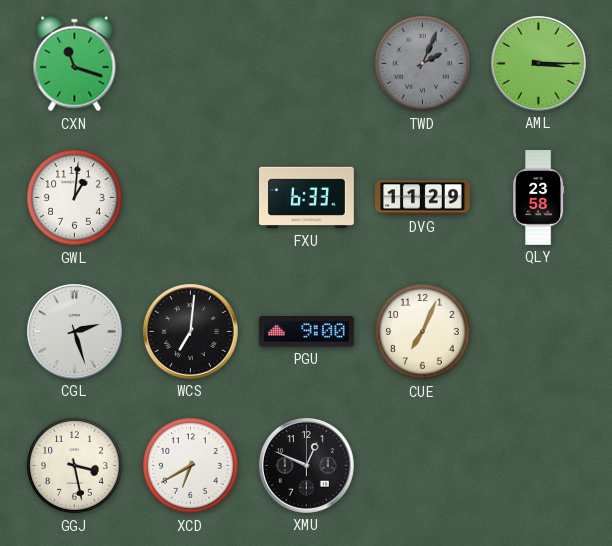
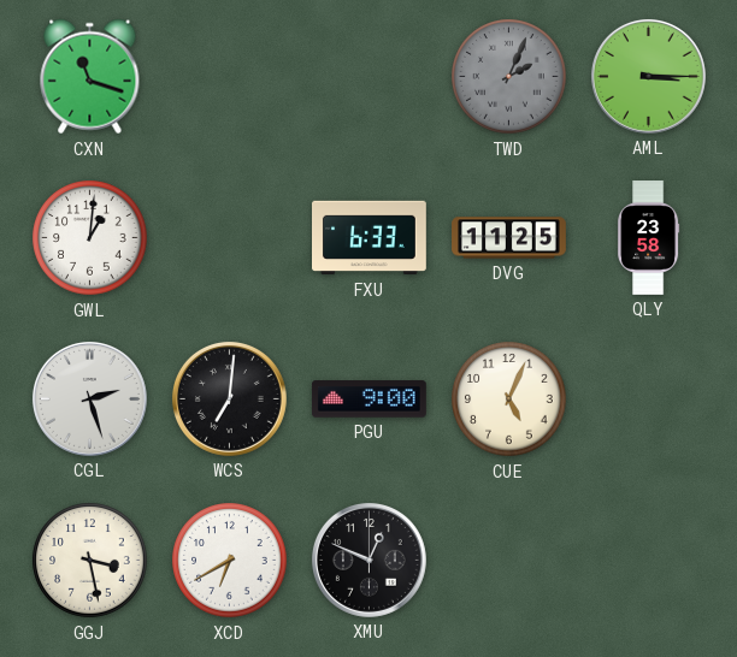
DVG: 11:29 -> 11:25
CUE: 7:04 -> 5:04
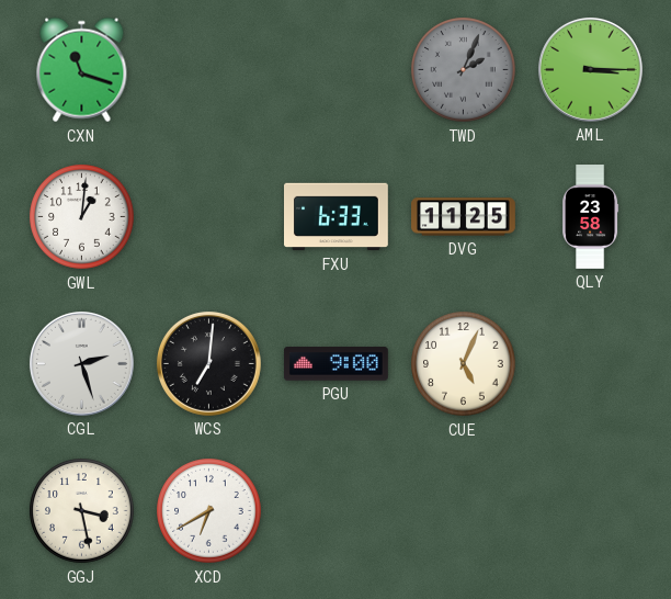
XMU: 12:49 -> none
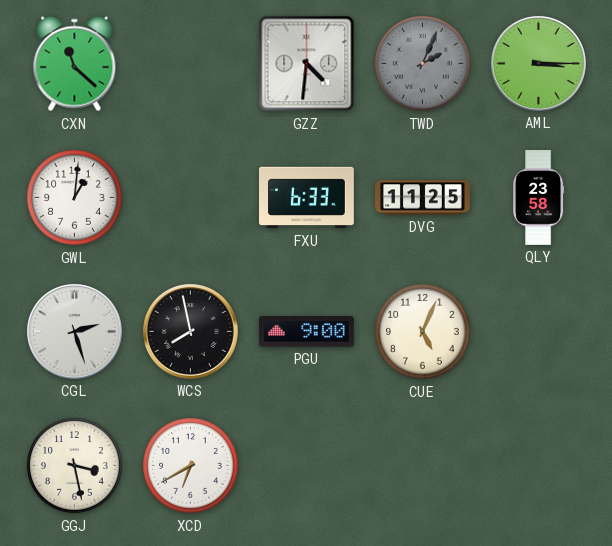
CXN: 11:18 -> 11:22
GZZ: none -> 4:31
WCS: 7:01 -> 7:58
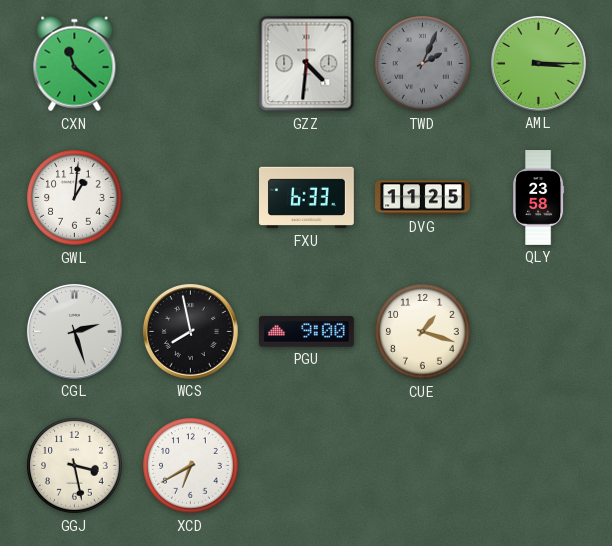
CUE: 5:04 -> 1:18
